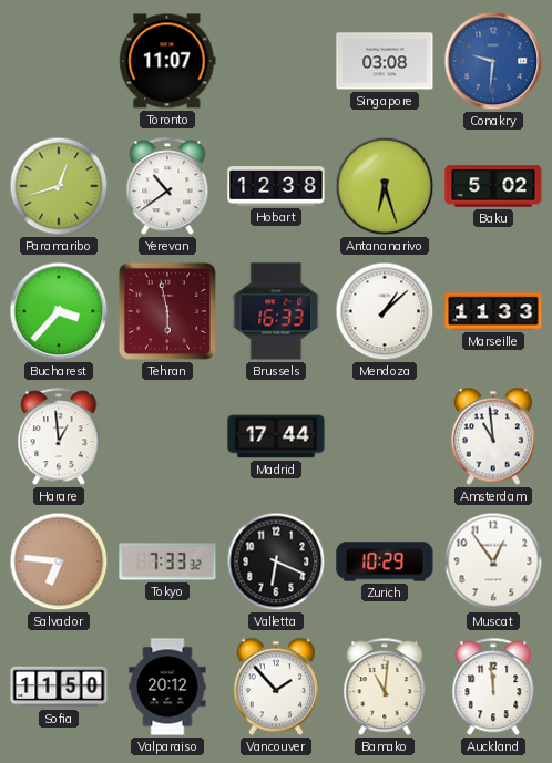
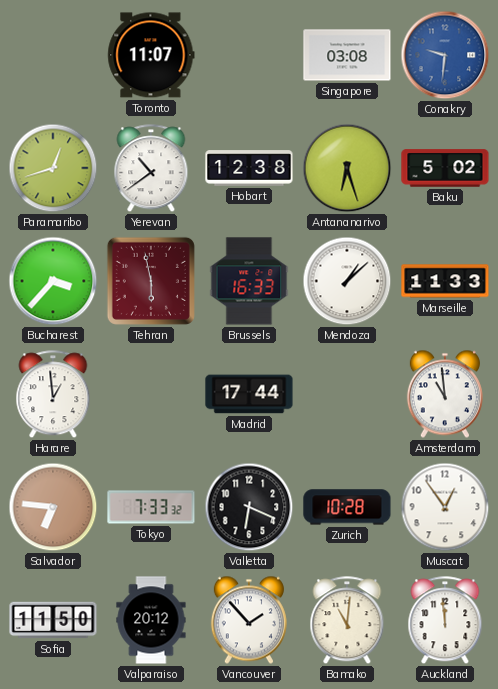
Zurich: 10:29 -> 10:28
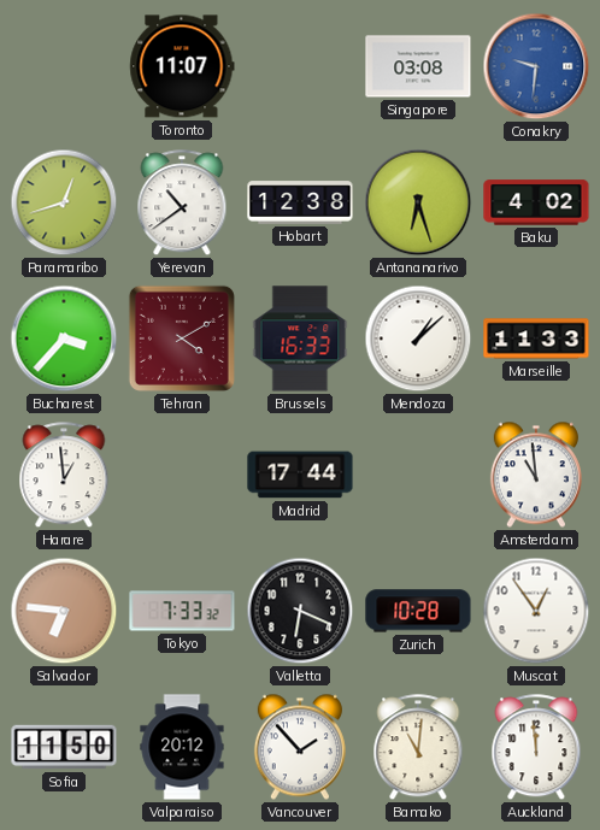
Baku: 5:02 -> 4:02
Tehran: 5:58 -> 4:10
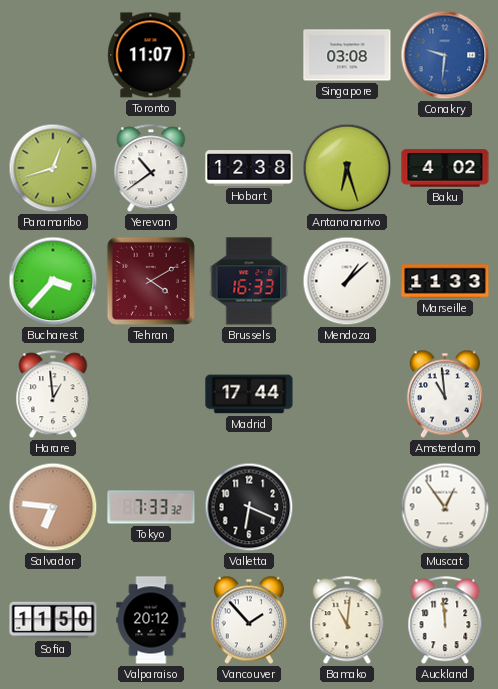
Zurich: 10:28 -> none
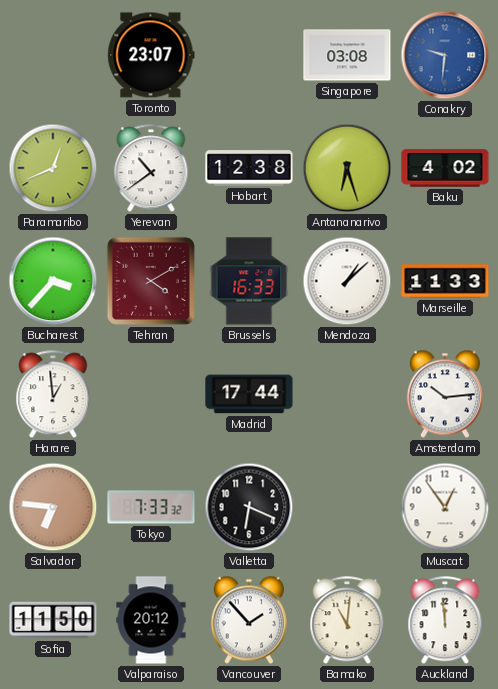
Toronto: 11:07 -> 23:07
Paramaribo: 12:42 -> 12:41
Amsterdam: 10:59 -> 10:14
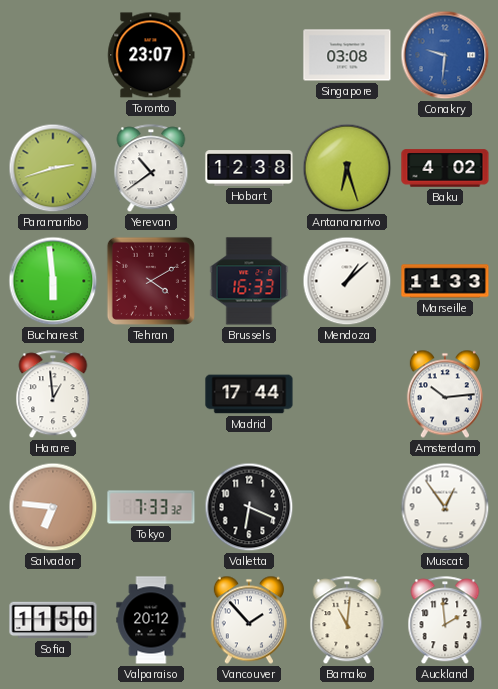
Paramaribo: 12:41 -> 2:42
Bucharest: 3:37 -> 5:59
Auckland: 11:59 -> 1:59
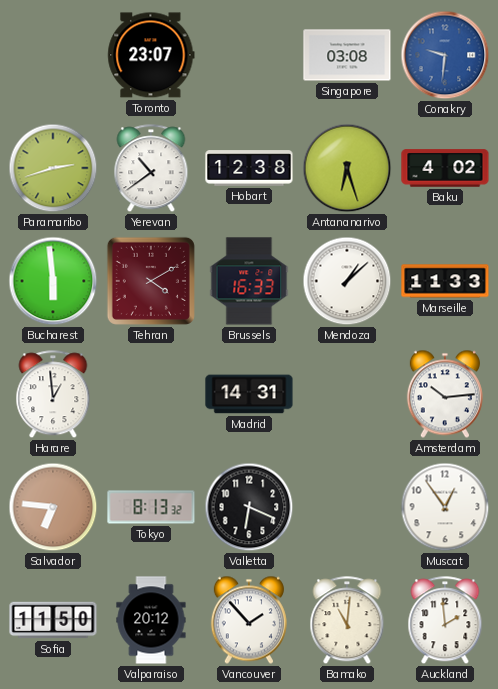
Madrid: 17:44 -> 14:31
Tokyo: 7:33 -> 8:13
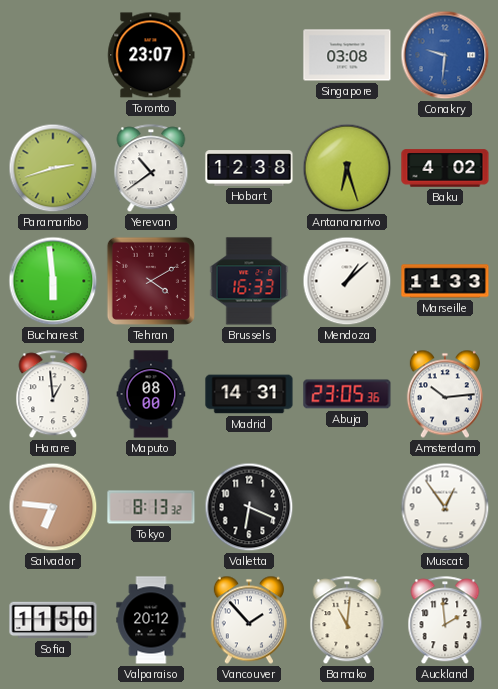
Maputo: none -> 08:00
Abuja: none -> 23:05
